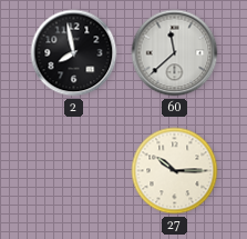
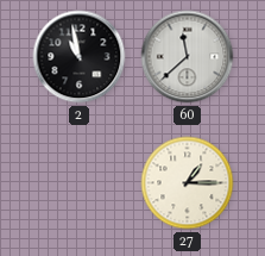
2: 7:58 -> 10:58
27: 10:15 -> 1:15
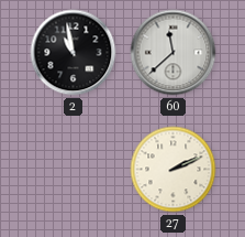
27: 1:15 -> 2:11
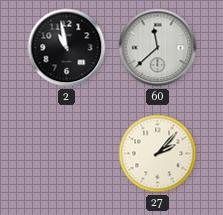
27: 2:11 -> 2:07
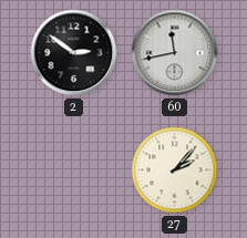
2: 10:58 -> 2:51
60: 11:38 -> 11:43
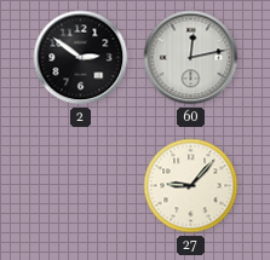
60: 11:43 -> 12:13
27: 2:07 -> 9:07
